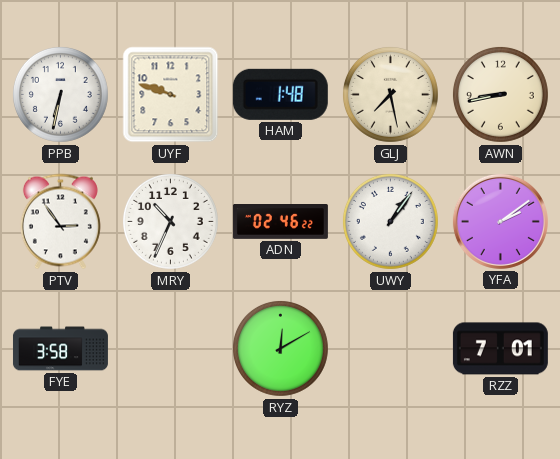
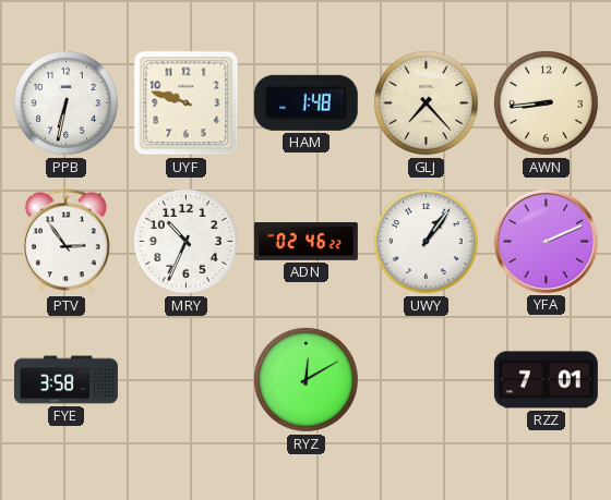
GLJ: 7:28 -> 7:23
AWN: 8:43 -> 8:44
YFA: 2:09 -> 2:11
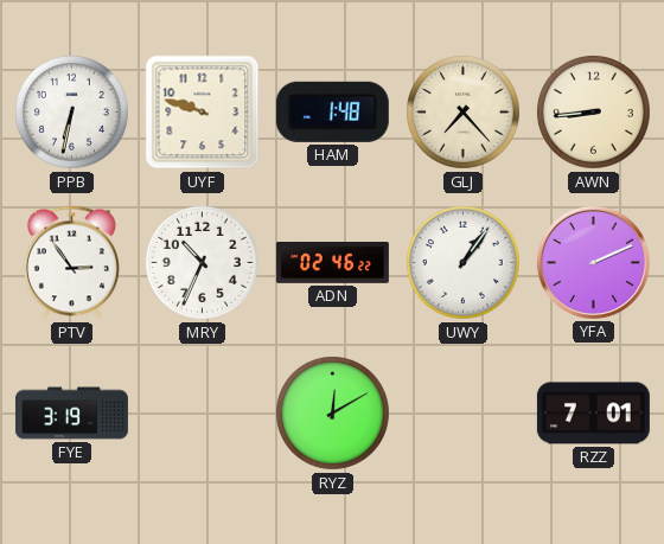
FYE: 3:58 -> 3:19
